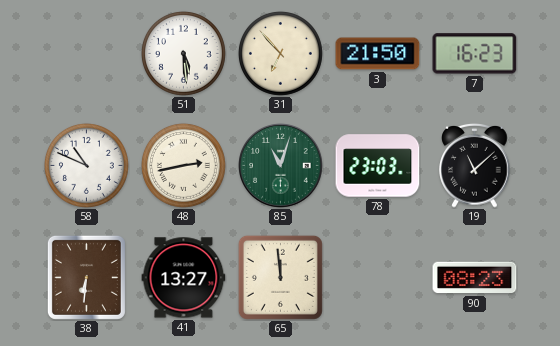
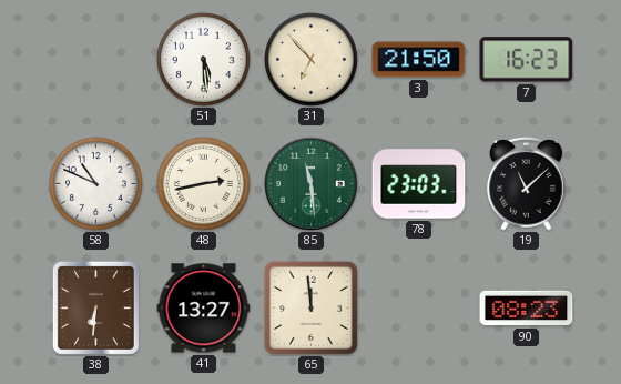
85: 11:03 -> 11:29
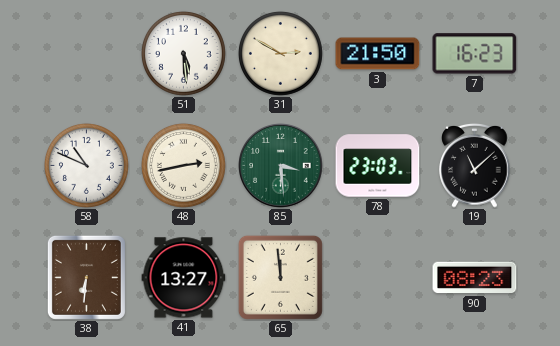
31: 6:53 -> 2:50
85: 11:29 -> 3:29
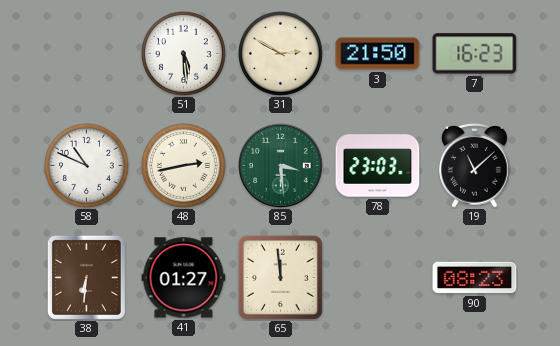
41: 13:27 -> 01:27
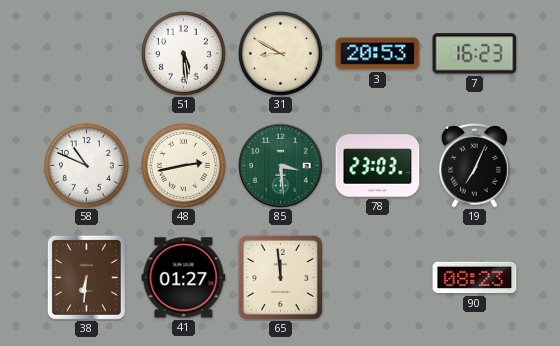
31: 2:50 -> 8:50
3: 21:50 -> 20:53
19: 11:08 -> 7:04
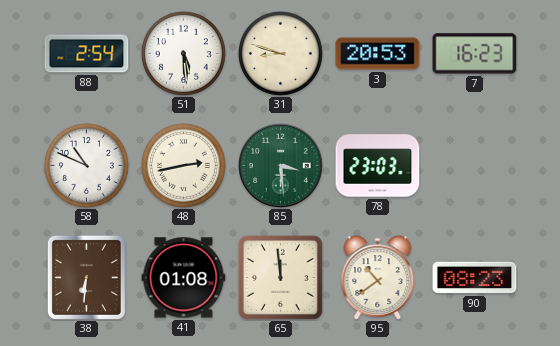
88: none -> 2:54
31: 8:50 -> 8:48
19: 7:04 -> none
41: 01:27 -> 01:08
95: none -> 10:39
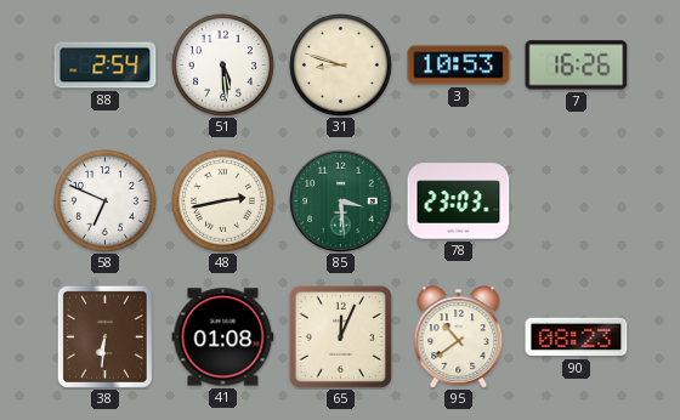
3: 20:53 -> 10:53
7: 16:23 -> 16:26
58: 10:49 -> 6:49
65: 11:59 -> 12:04
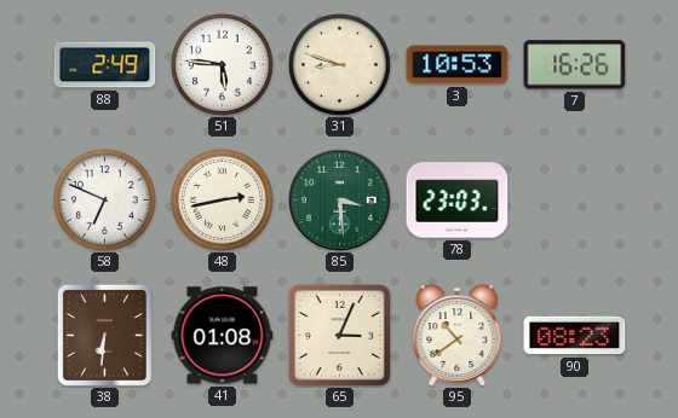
88: 2:54 -> 2:49
51: 5:29 -> 5:46
65: 12:04 -> 3:04
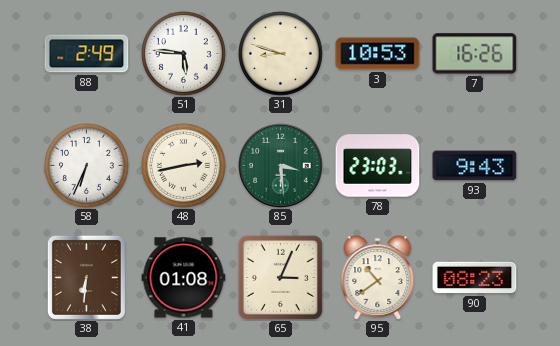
58: 6:49 -> 6:34
93: none -> 9:43
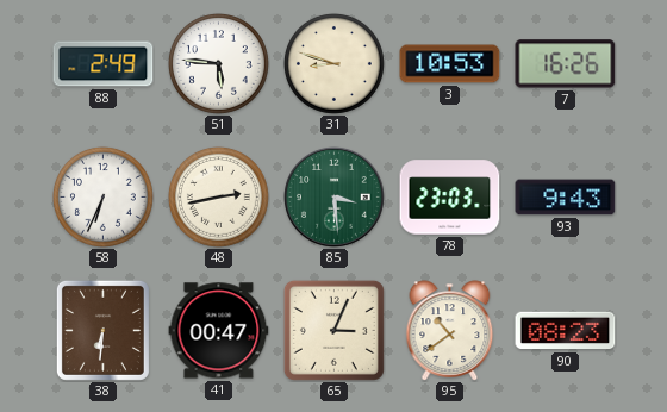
41: 01:08 -> 00:47
